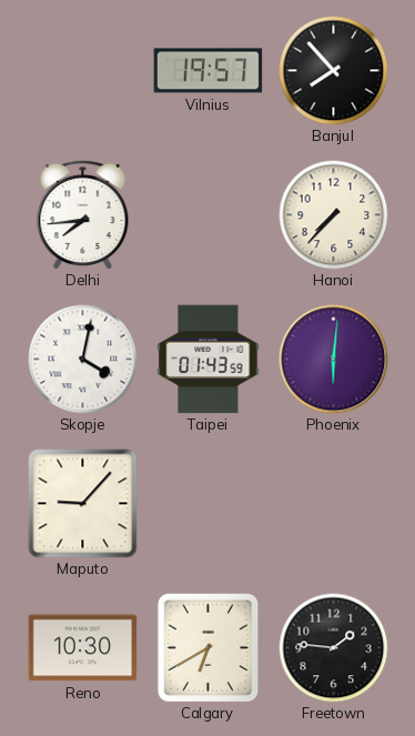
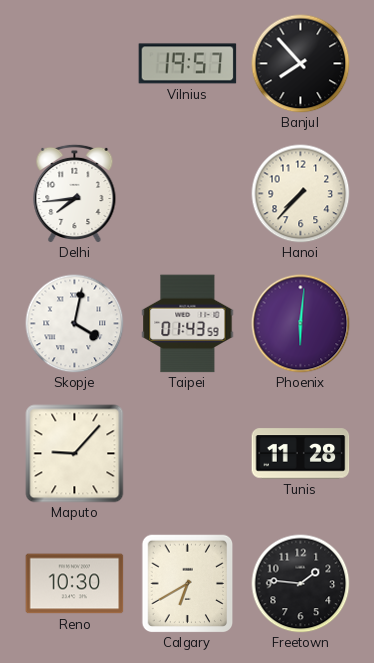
Tunis: none -> 11:28
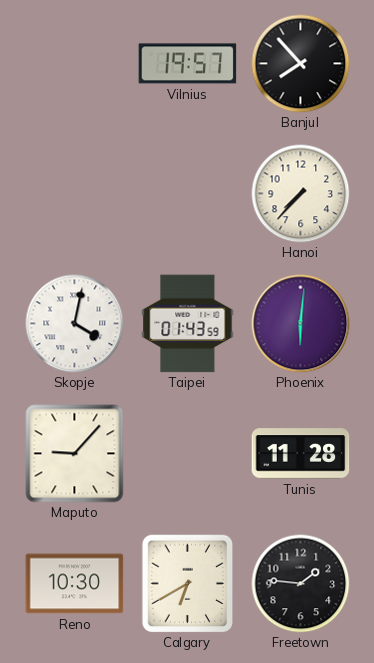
Delhi: 7:44 -> none
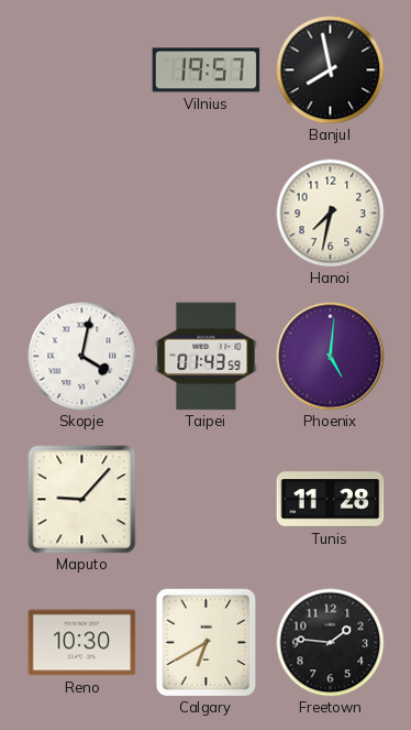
Banjul: 7:53 -> 7:58
Hanoi: 7:37 -> 7:32
Phoenix: 6:01 -> 5:01
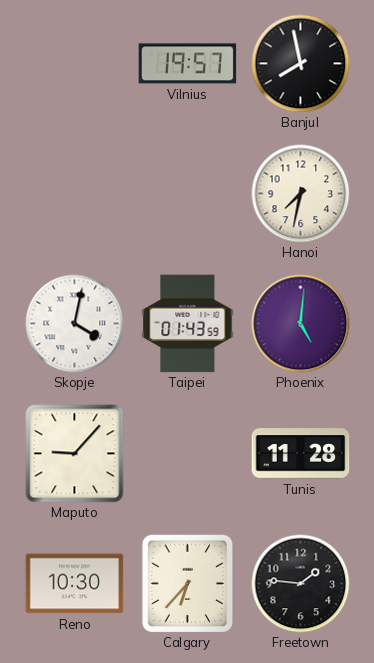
Calgary: 6:40 -> 6:37
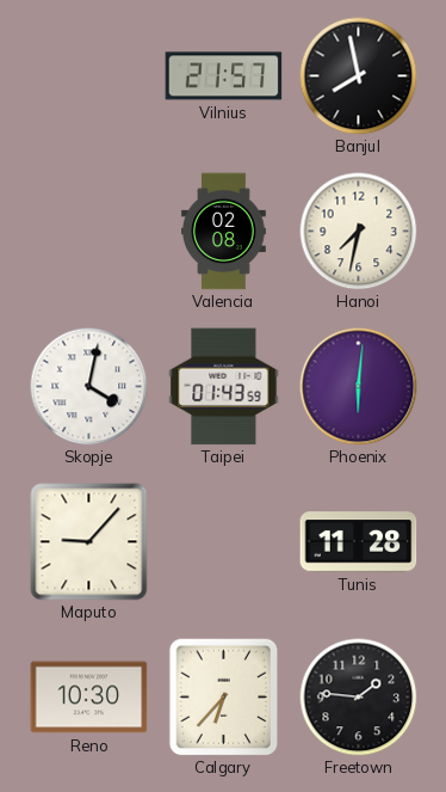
Vilnius: 19:57 -> 21:57
Valencia: none -> 02:08
Phoenix: 5:01 -> 6:01
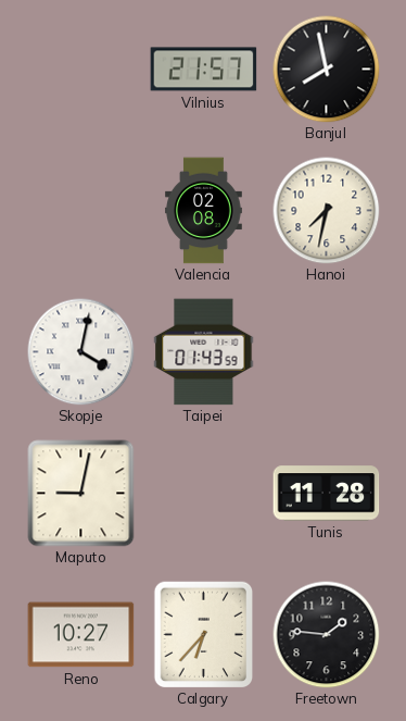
Phoenix: 6:01 -> none
Maputo: 9:07 -> 9:02
Reno: 10:30 -> 10:27
